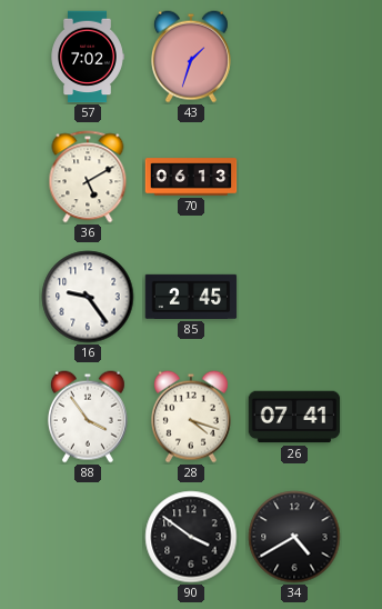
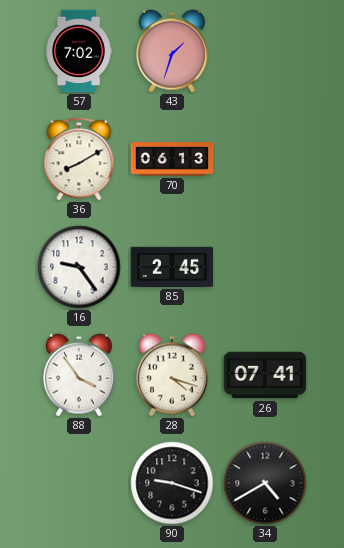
36: 5:10 -> 8:10
90: 3:51 -> 9:18
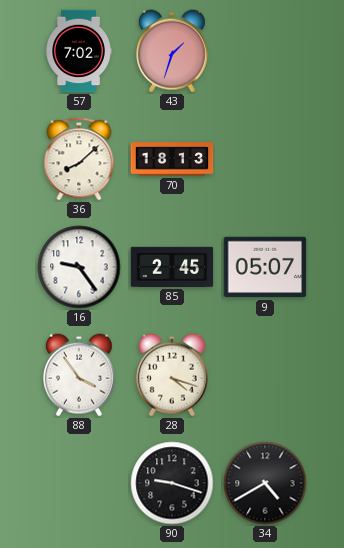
36: 8:10 -> 8:08
70: 06:13 -> 18:13
9: none -> 05:07
26: 07:41 -> none
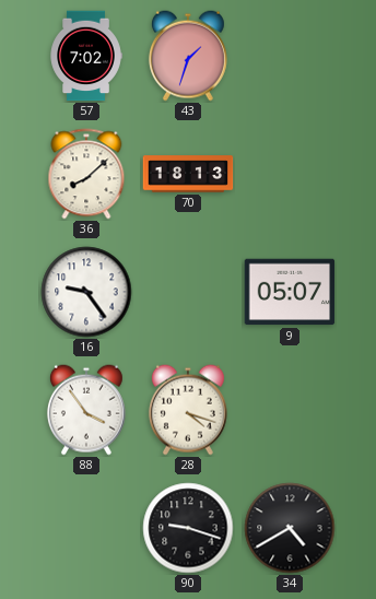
85: 2:45 -> none
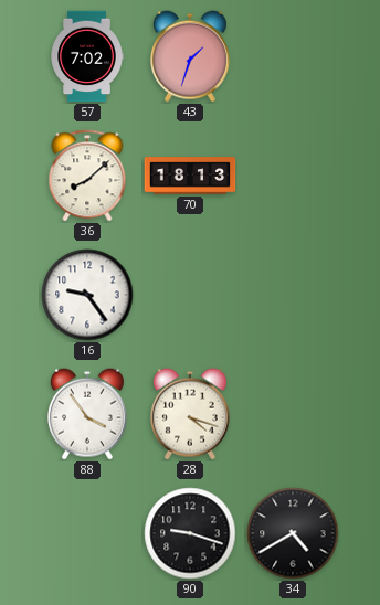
9: 05:07 -> none
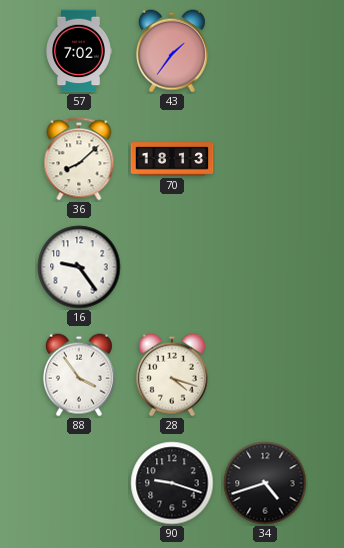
43: 1:33 -> 1:36
34: 4:40 -> 4:42
